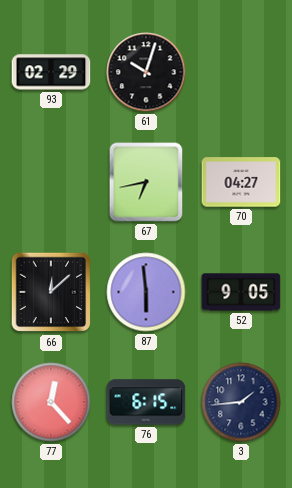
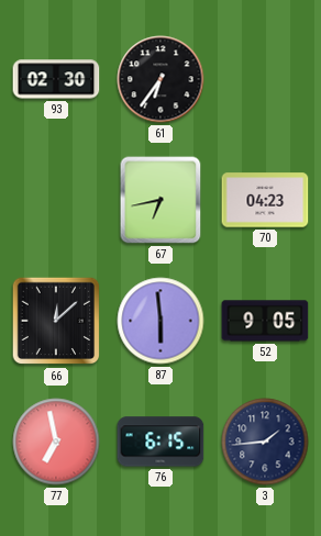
93: 02:29 -> 02:30
61: 10:03 -> 6:36
70: 04:27 -> 04:23
77: 12:23 -> 6:58
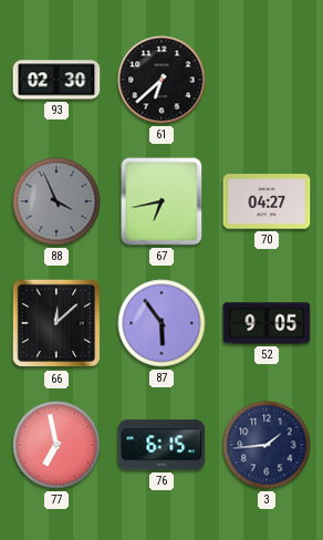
61: 6:36 -> 6:38
88: none -> 3:56
70: 04:23 -> 04:27
87: 5:59 -> 5:54
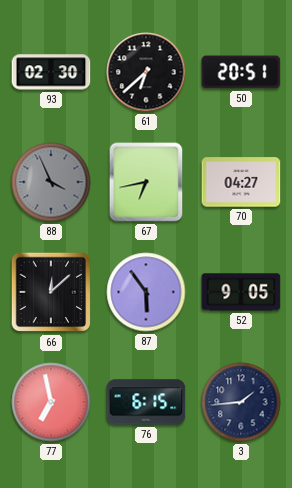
50: none -> 20:51
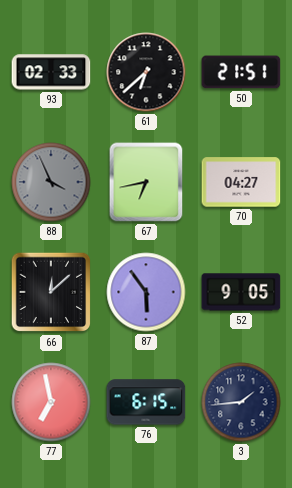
93: 02:30 -> 02:33
50: 20:51 -> 21:51
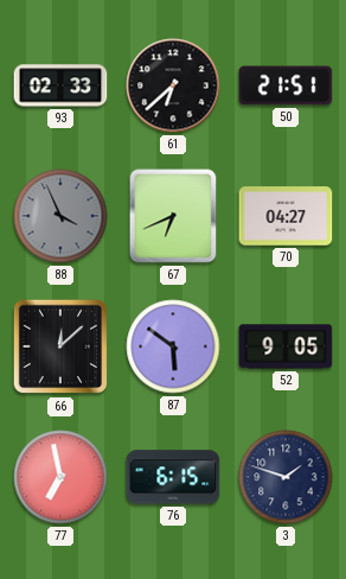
67: 6:43 -> 6:41
87: 5:54 -> 5:51
3: 1:44 -> 1:48
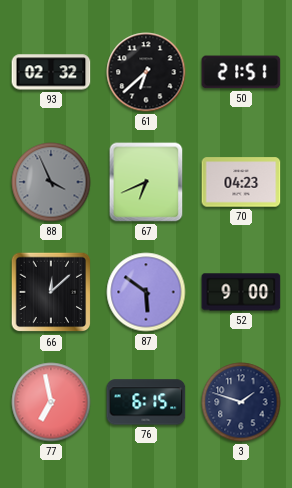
93: 02:33 -> 02:32
70: 04:27 -> 04:23
52: 9:05 -> 9:00
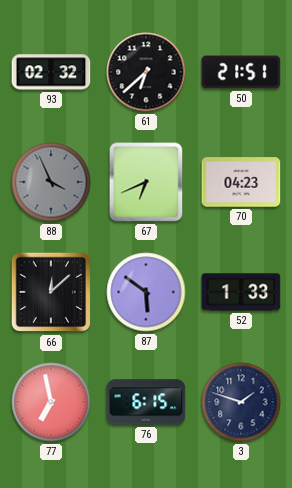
52: 9:00 -> 1:33
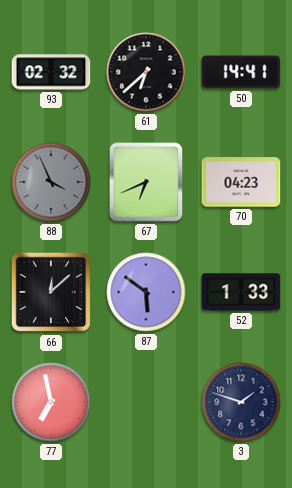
50: 21:51 -> 14:41
76: 6:15 -> none
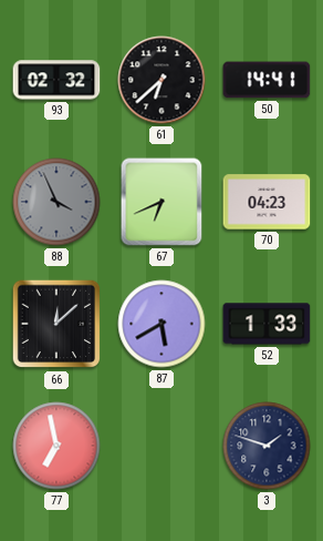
87: 5:51 -> 5:40
